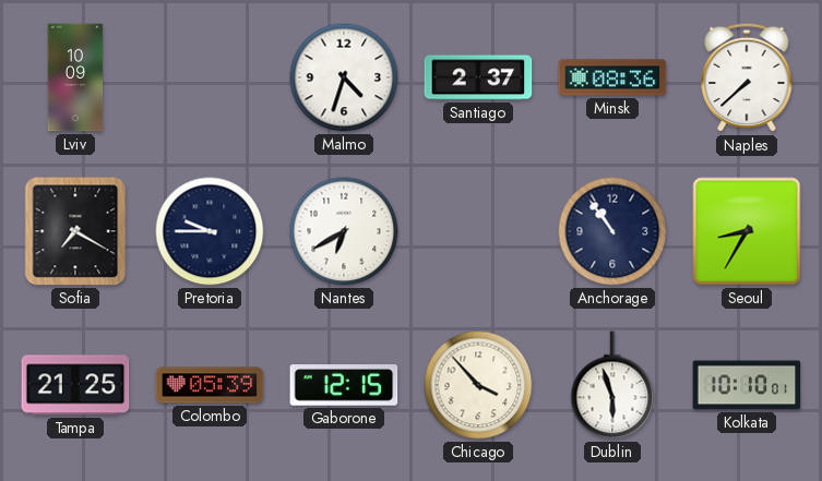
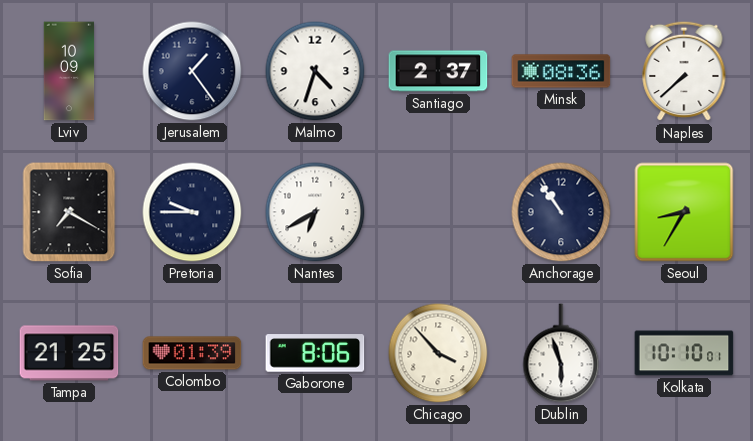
Jerusalem: none -> 1:24
Colombo: 05:39 -> 01:39
Gaborone: 12:15 -> 8:06
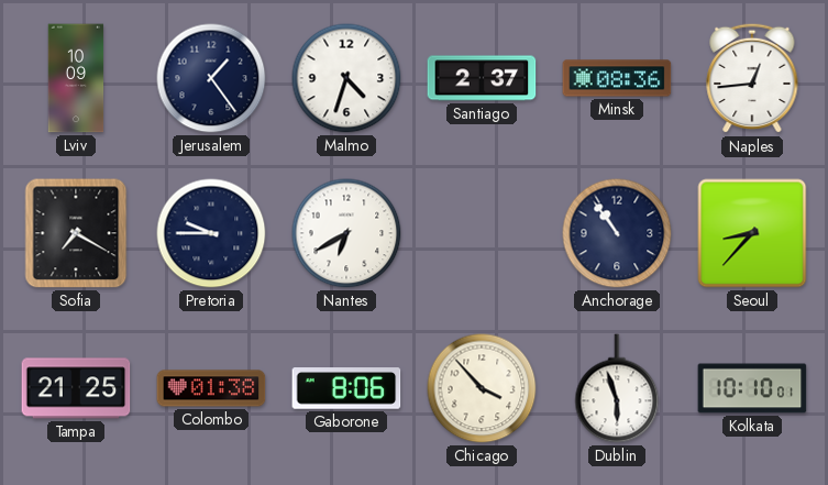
Naples: 7:38 -> 12:44
Seoul: 8:35 -> 8:37
Colombo: 01:39 -> 01:38
